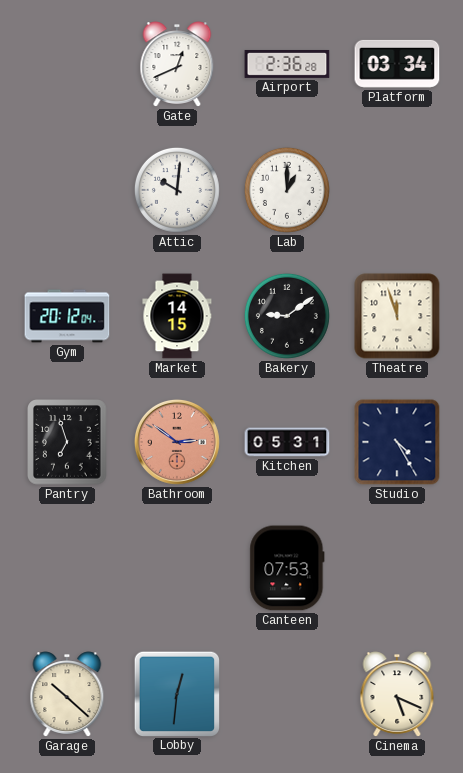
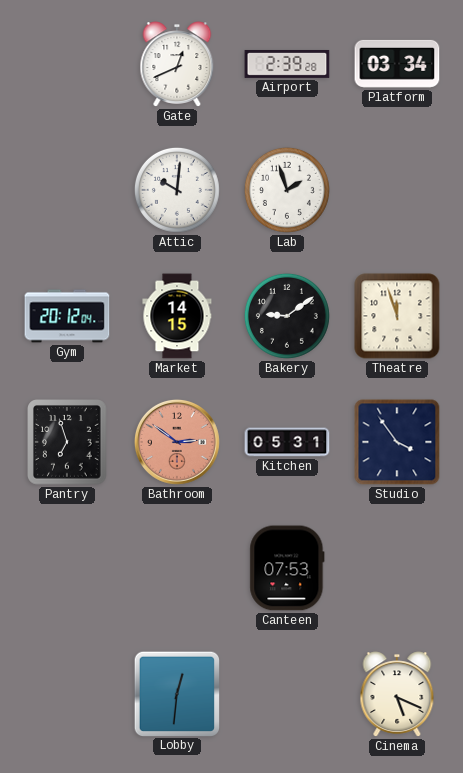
Airport: 2:36 -> 2:39
Lab: 1:00 -> 1:57
Studio: 4:25 -> 3:54
Garage: 10:22 -> none
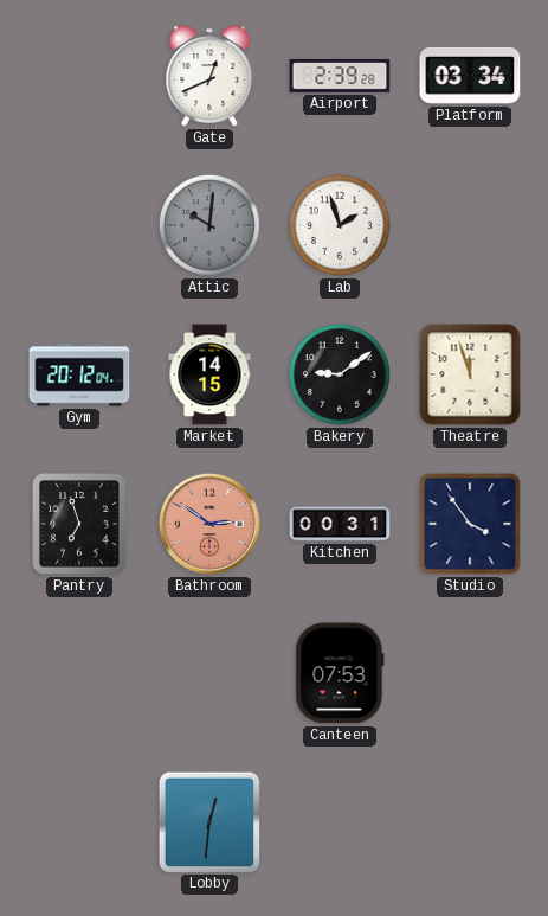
Attic dial: white -> grey
Kitchen: 05:31 -> 00:31
Cinema: 5:19 -> none
